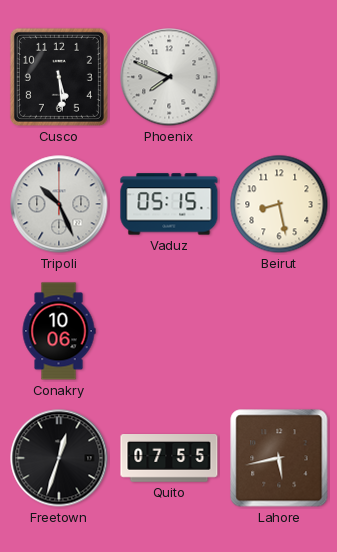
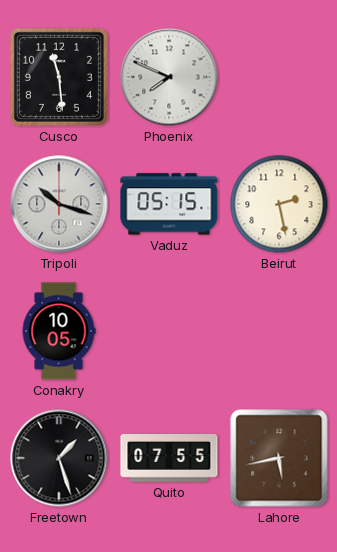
Cusco: 5:29 -> 11:29
Tripoli: 10:26 -> 10:18
Beirut: 8:28 -> 2:28
Conakry: 10:06 -> 10:05
Freetown: 12:33 -> 1:27
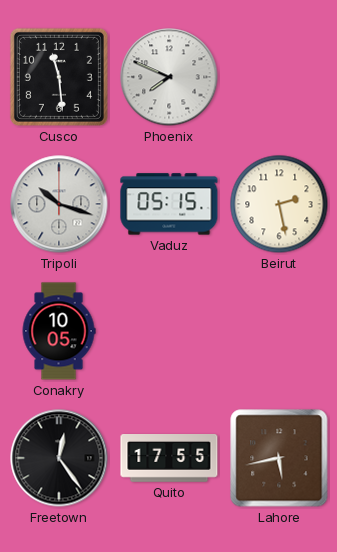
Freetown: 1:27 -> 12:24
Quito: 07:55 -> 17:55
